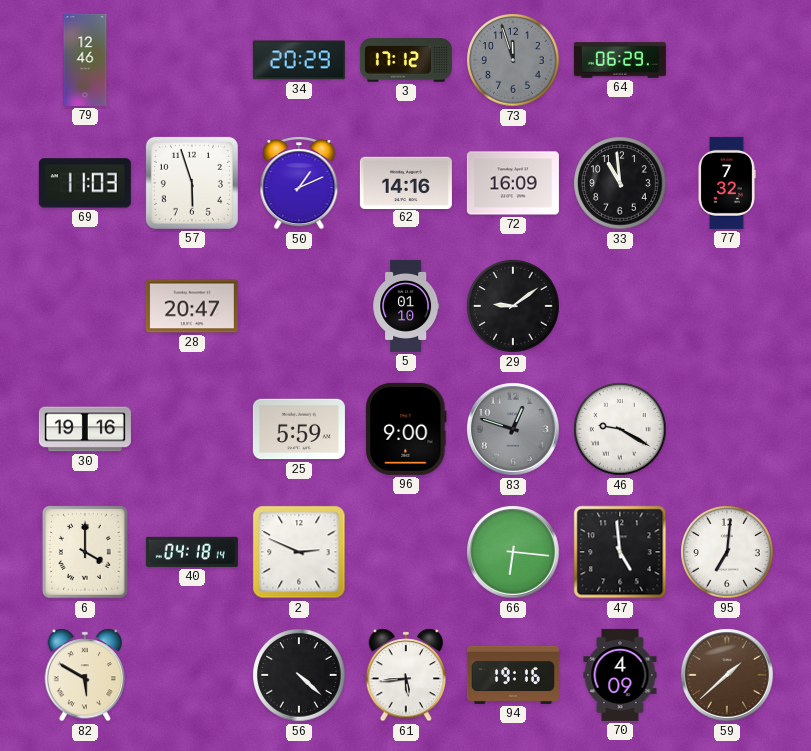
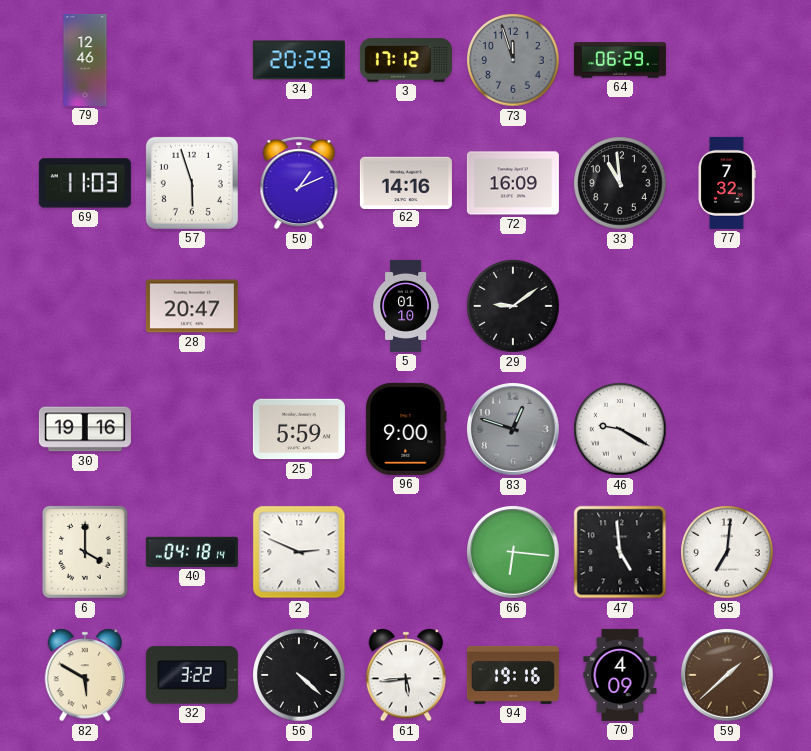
32: none -> 3:22
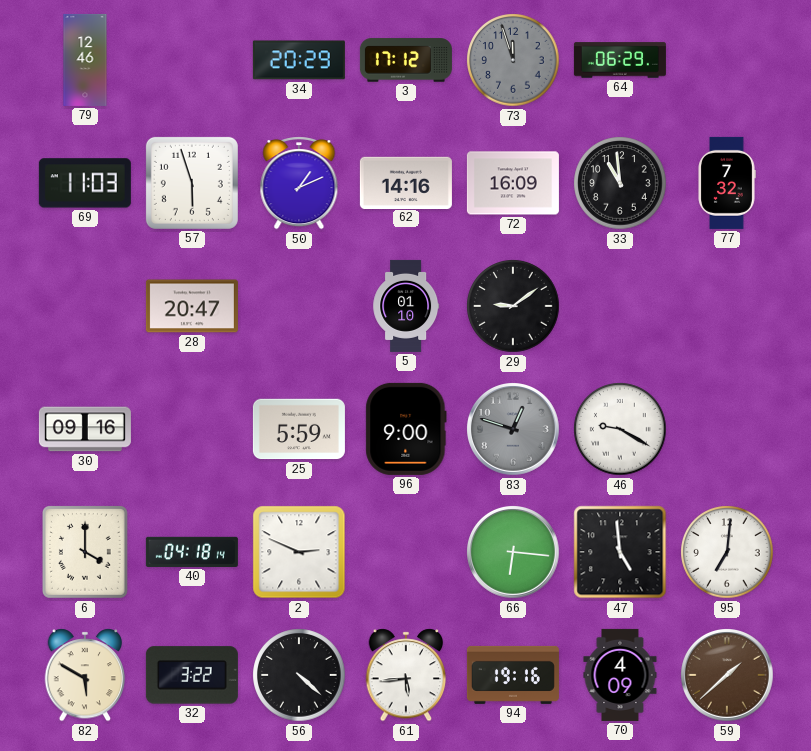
30: 19:16 -> 09:16
